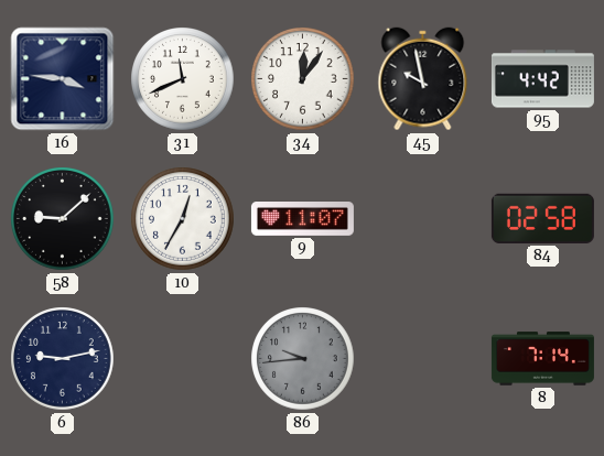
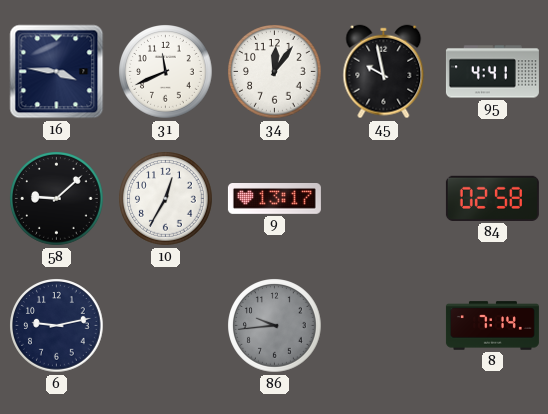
95: 4:42 -> 4:41
9: 11:07 -> 13:17
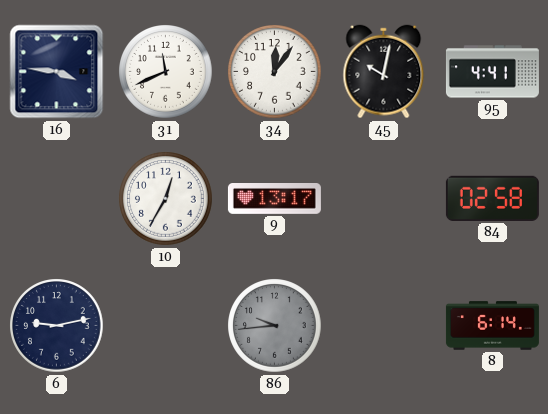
45: 9:58 -> 10:02
58: 9:08 -> none
8: 7:14 -> 6:14
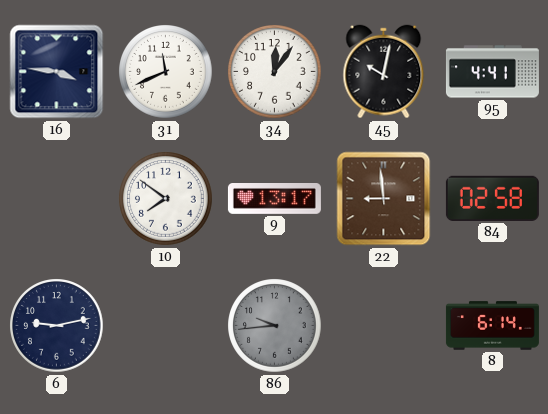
10: 12:35 -> 7:51
22: none -> 8:59
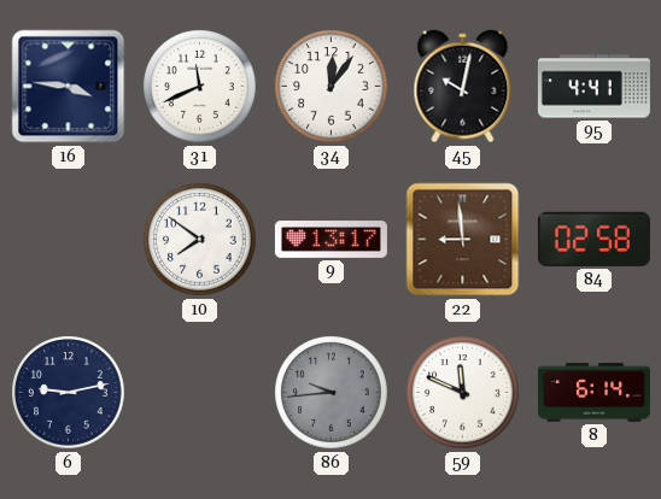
59: none -> 11:49
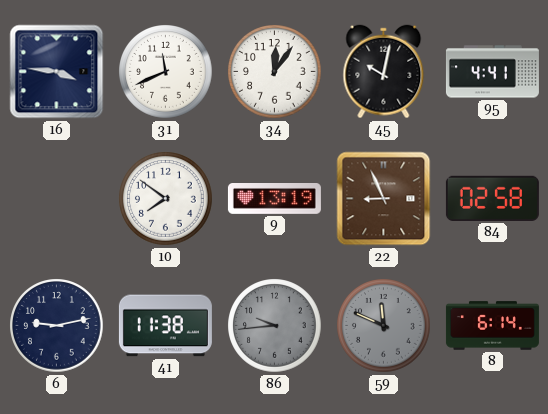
9: 13:17 -> 13:19
22: 8:59 -> 8:56
41: none -> 11:38
59 dial: white -> grey
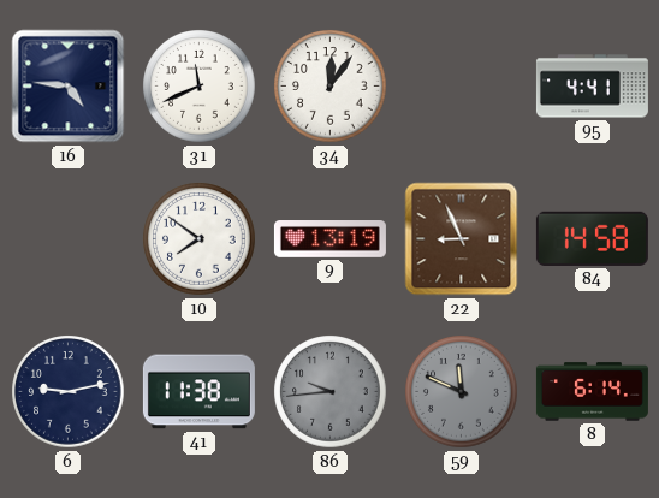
16: 3:46 -> 4:46
45: 10:02 -> none
84: 02:58 -> 14:58
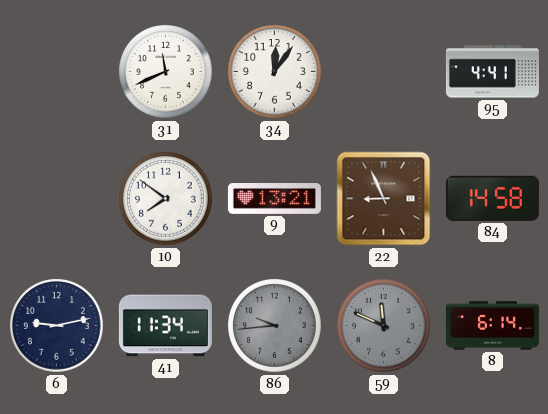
16: 4:46 -> none
9: 13:19 -> 13:21
41: 11:38 -> 11:34
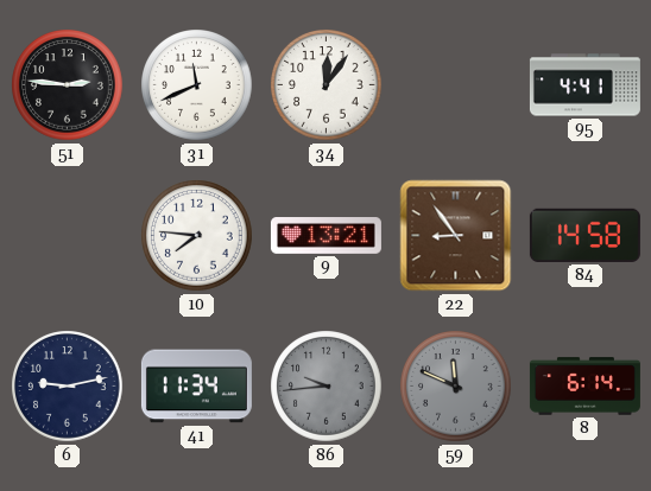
51: none -> 2:46
10: 7:51 -> 7:46
22: 8:56 -> 8:54
